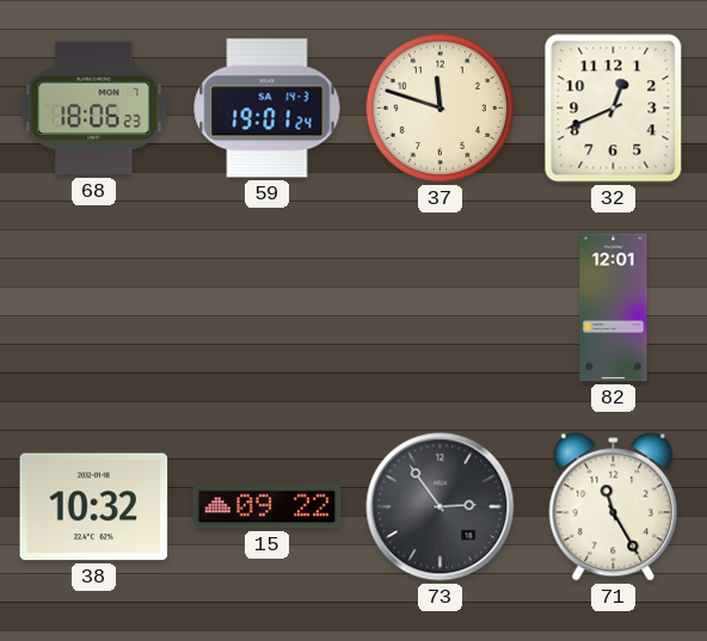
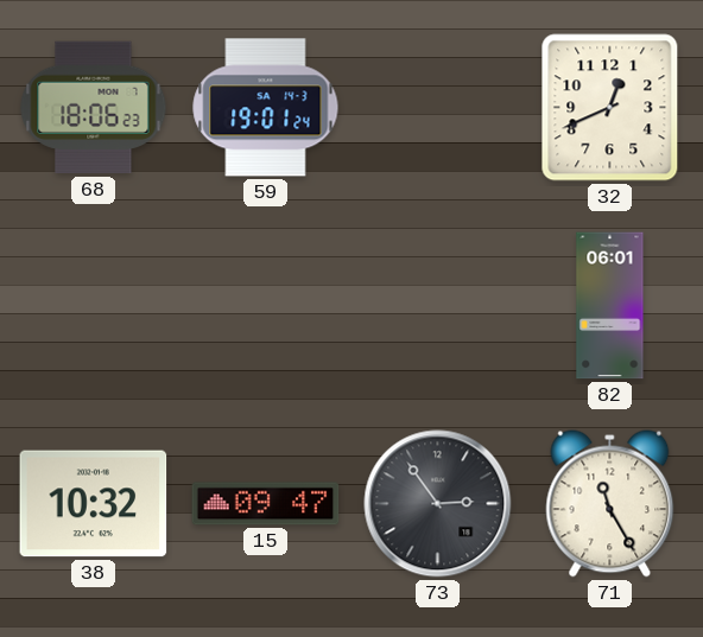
37: 11:48 -> none
82: 12:01 -> 06:01
15: 09:22 -> 09:47
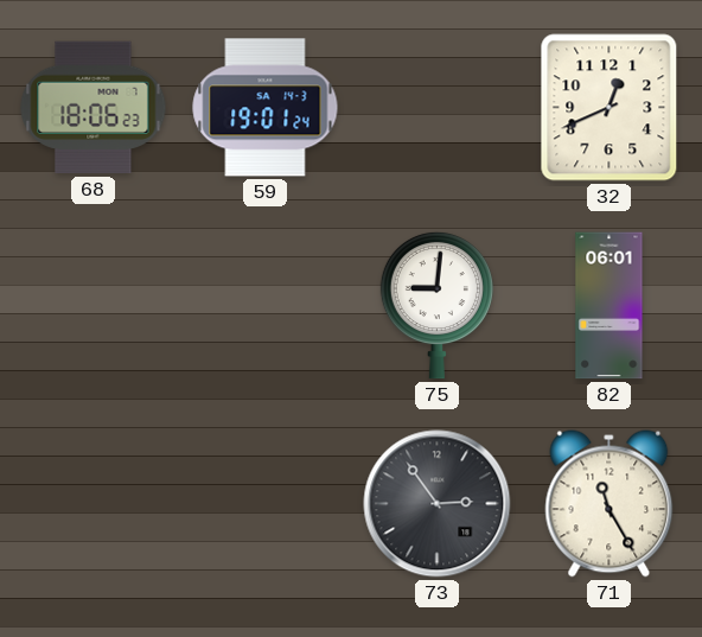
75: none -> 9:01
38: 10:32 -> none
15: 09:47 -> none
